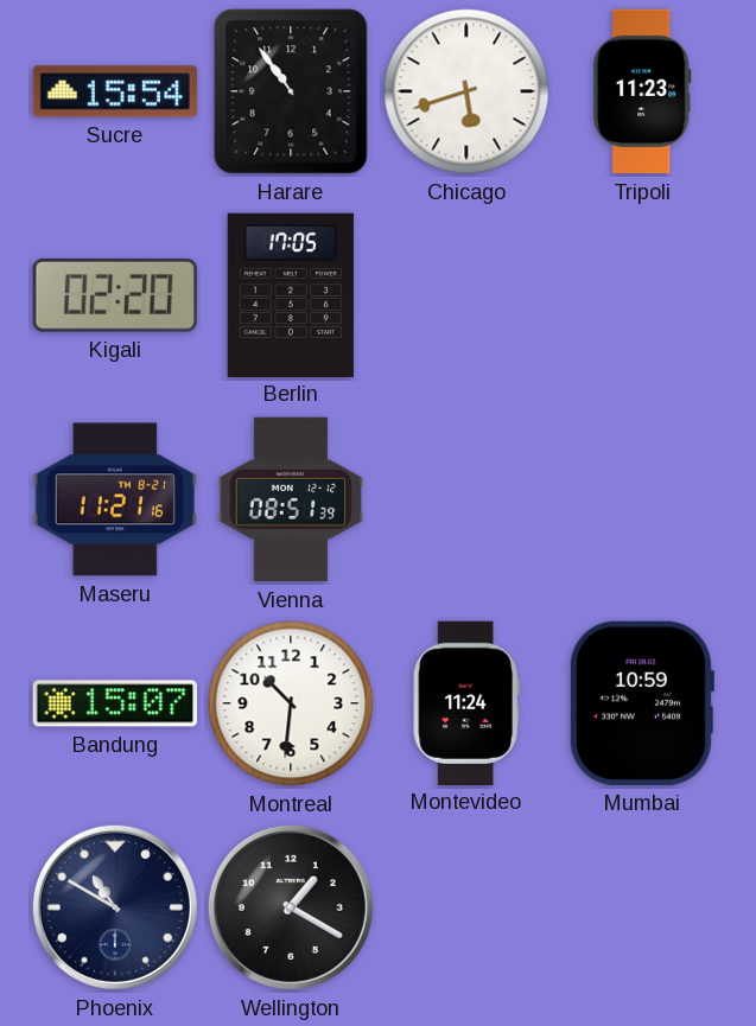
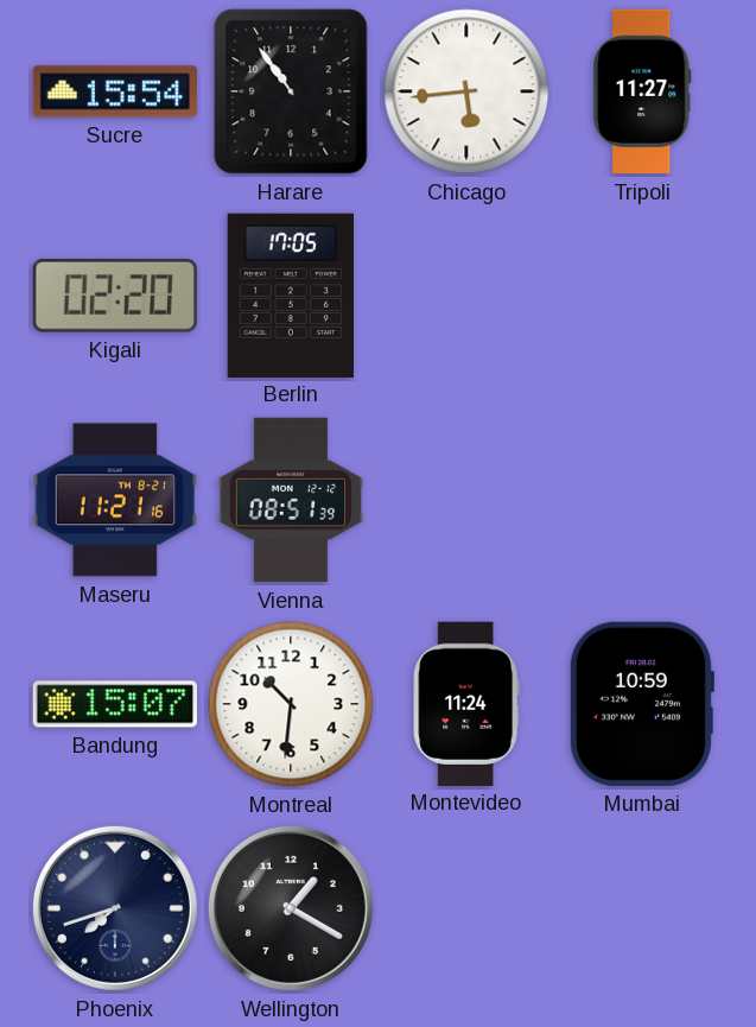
Chicago: 5:42 -> 5:44
Tripoli: 11:23 -> 11:27
Phoenix: 10:50 -> 7:42
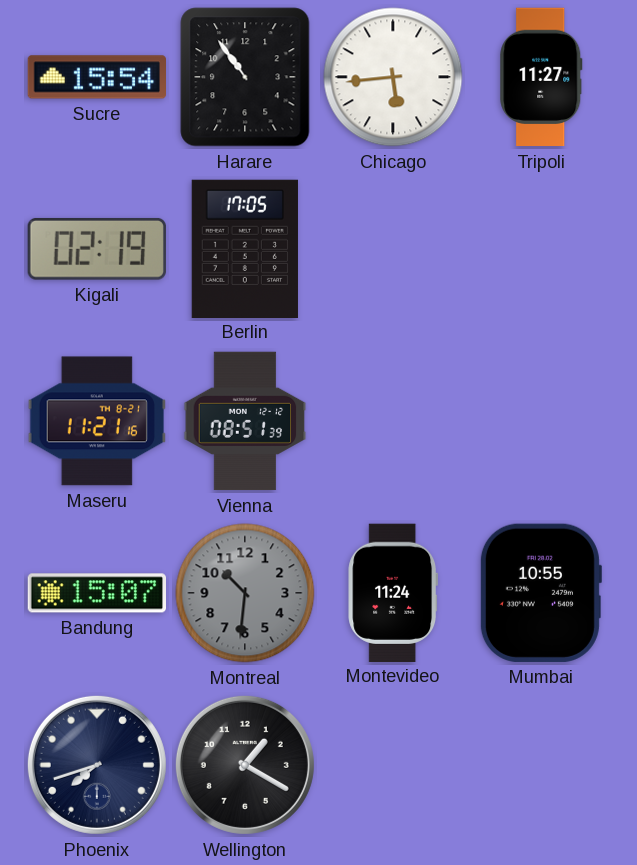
Kigali: 02:20 -> 02:19
Montreal dial: white -> grey
Mumbai: 10:59 -> 10:55
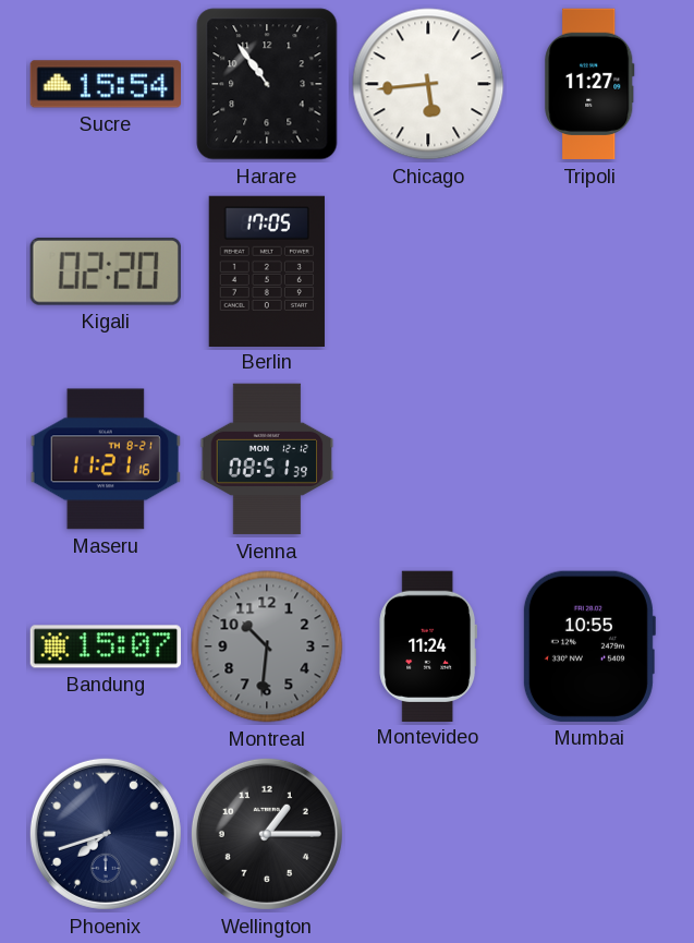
Kigali: 02:19 -> 02:20
Wellington: 1:20 -> 1:15
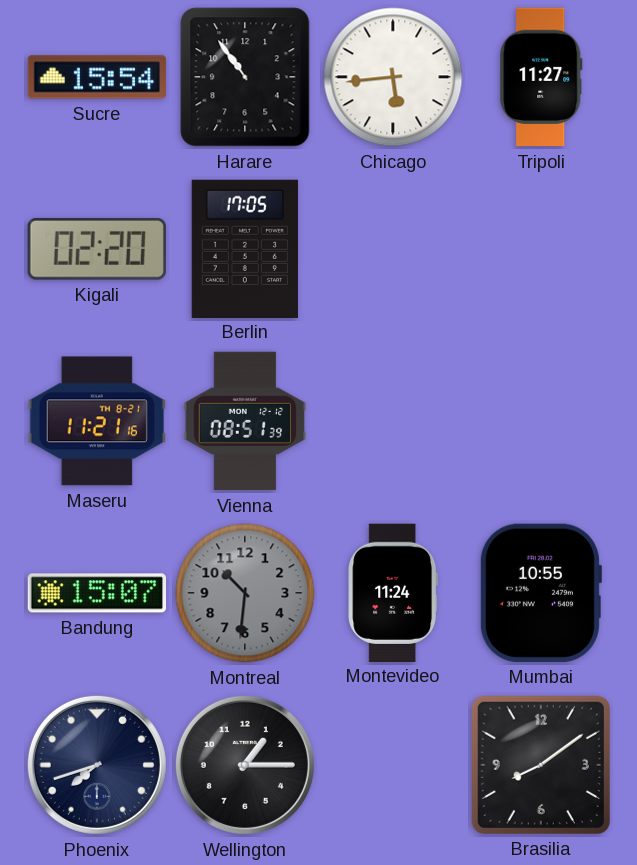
Brasilia: none -> 8:09
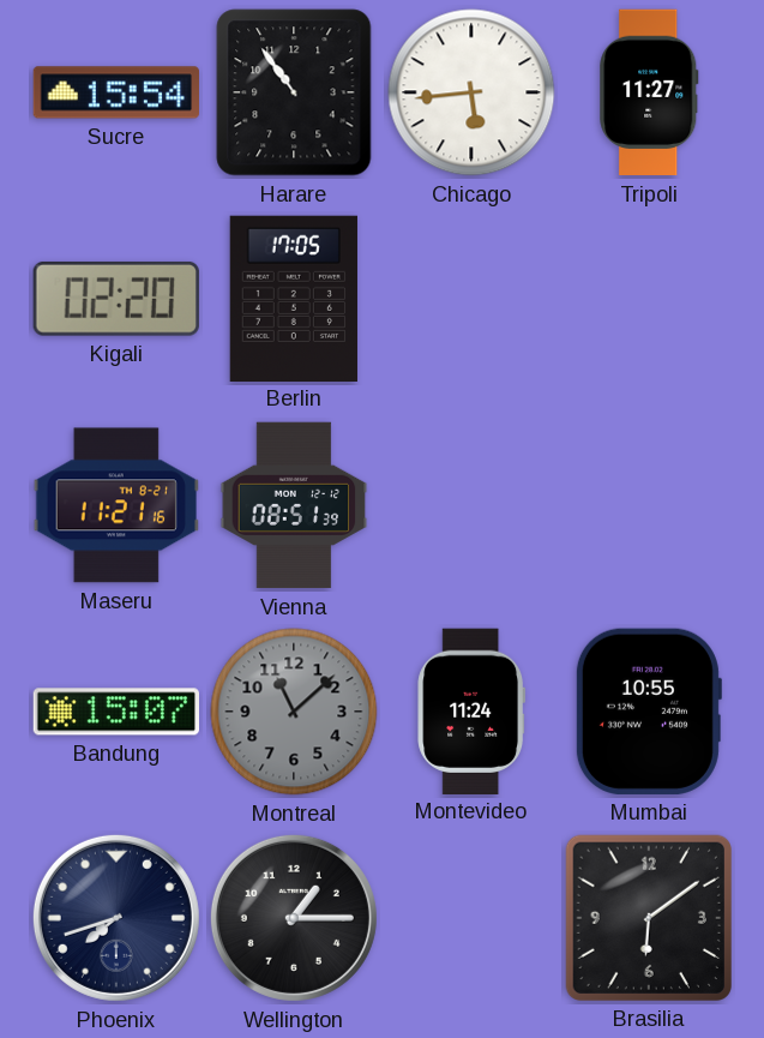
Montreal: 10:31 -> 11:08
Brasilia: 8:09 -> 6:09
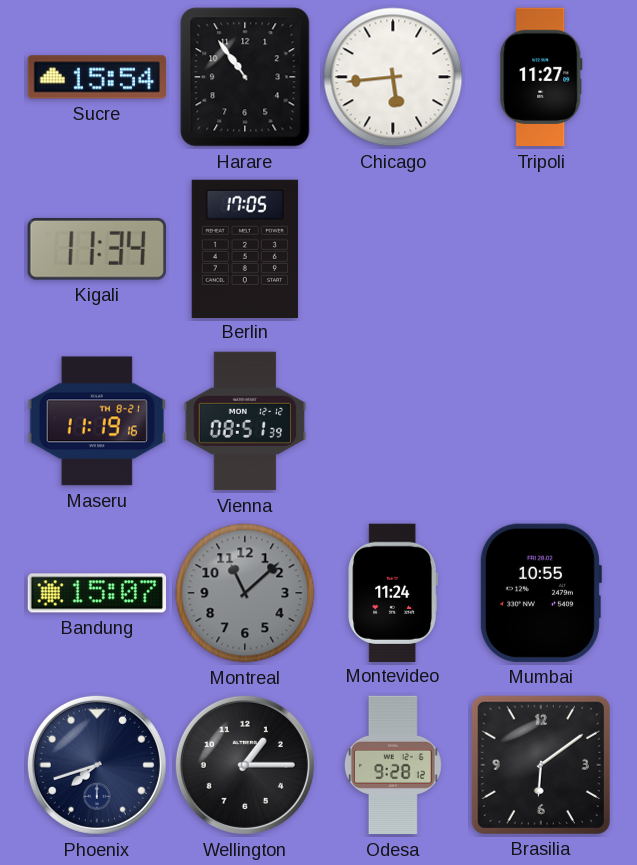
Kigali: 02:20 -> 11:34
Maseru: 11:21 -> 11:19
Odesa: none -> 9:28
